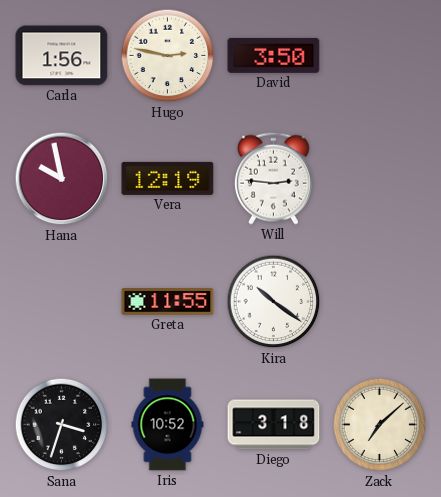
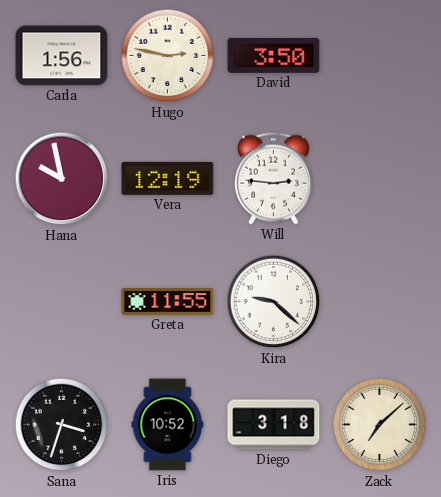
Kira: 10:21 -> 9:22
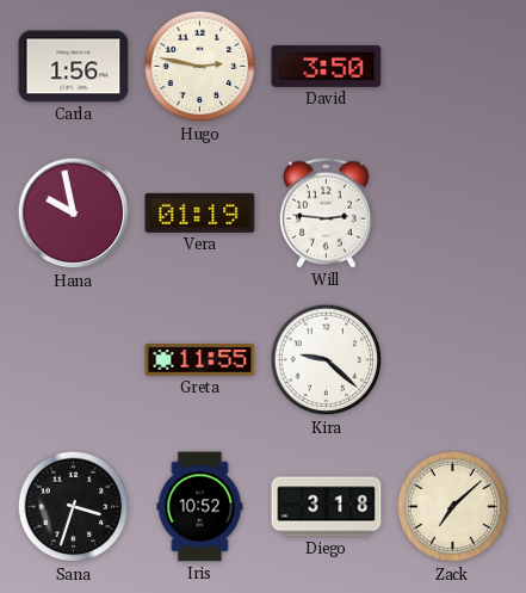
Vera: 12:19 -> 01:19
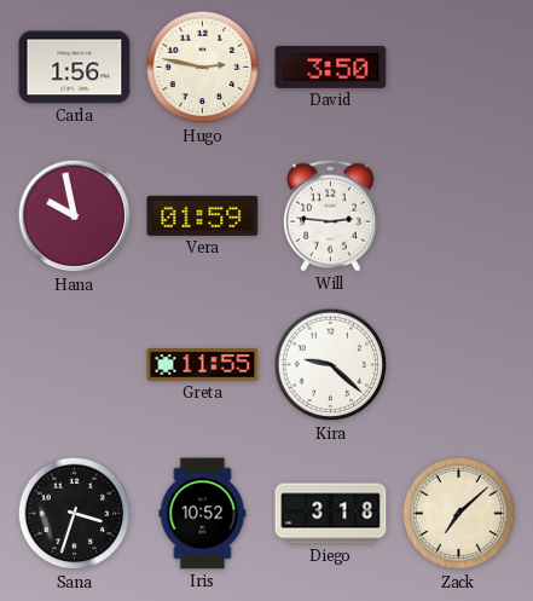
Vera: 01:19 -> 01:59
